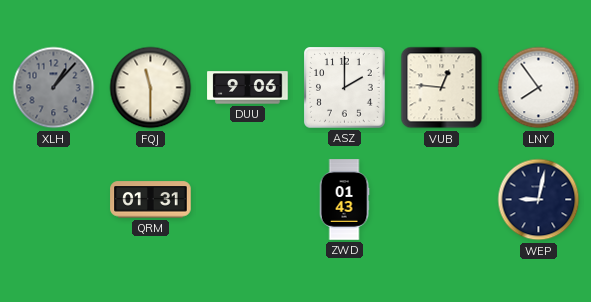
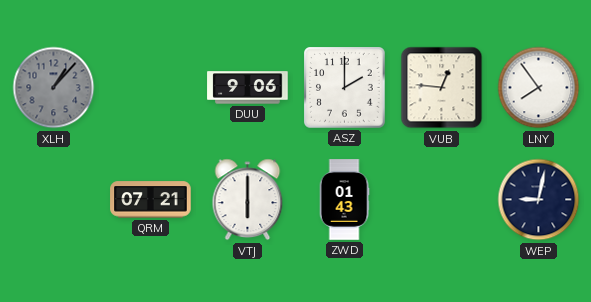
FQJ: 11:30 -> none
QRM: 01:31 -> 07:21
VTJ: none -> 6:00
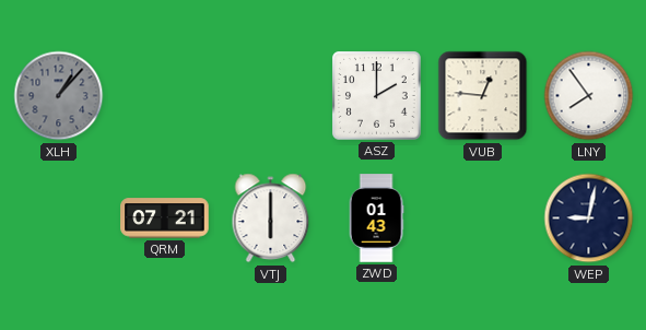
DUU: 9:06 -> none
